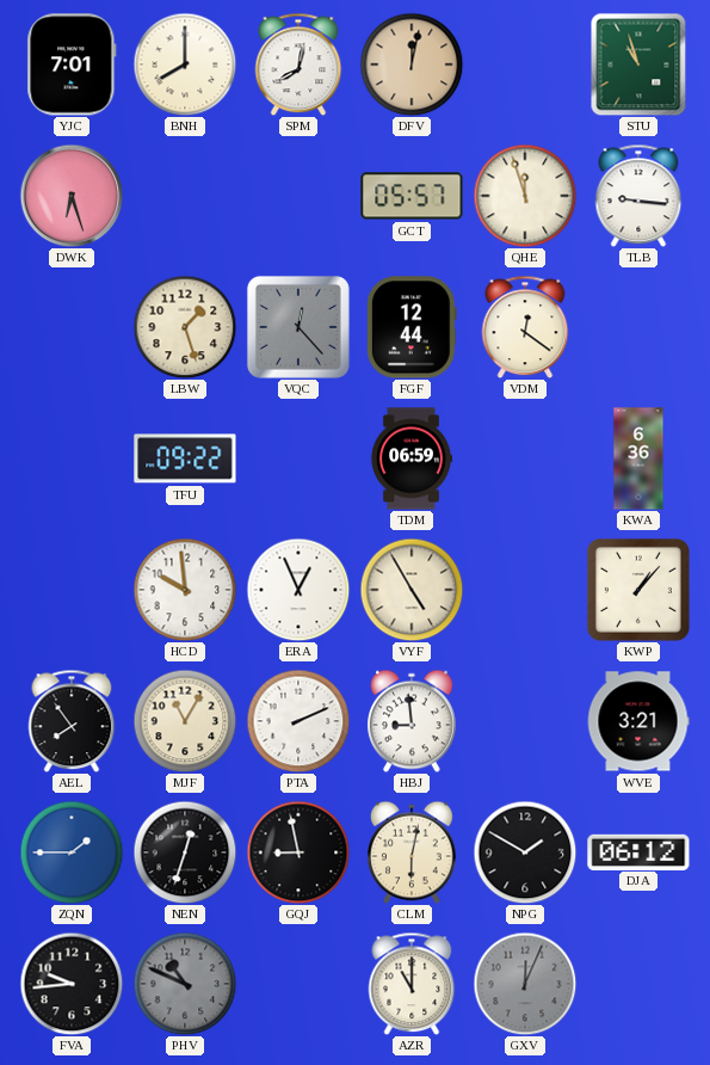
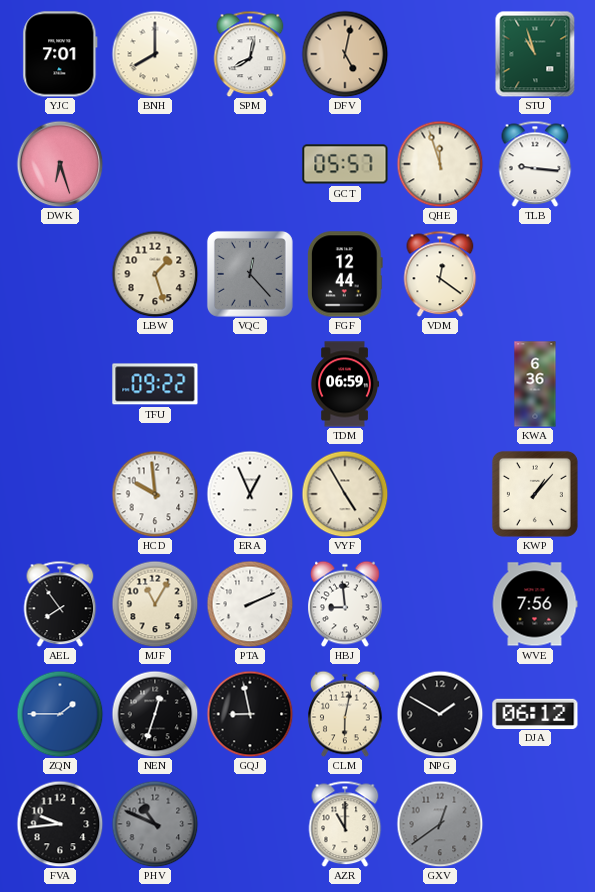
DFV: 12:02 -> 5:02
WVE: 3:21 -> 7:56
GXV: 12:04 -> 12:39
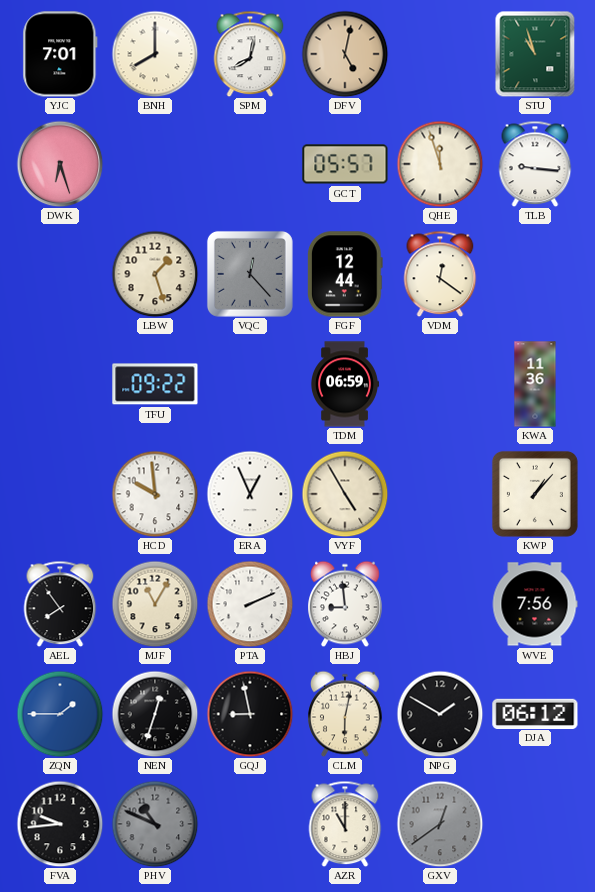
KWA: 6:36 -> 11:36
